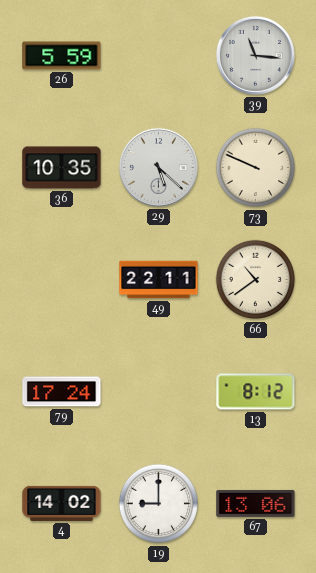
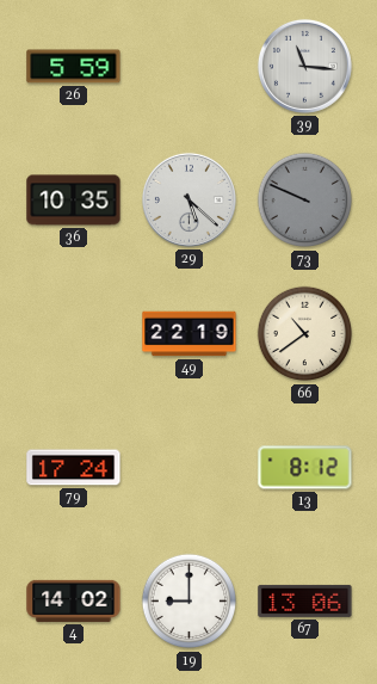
73 dial: cream -> grey
49: 22:11 -> 22:19
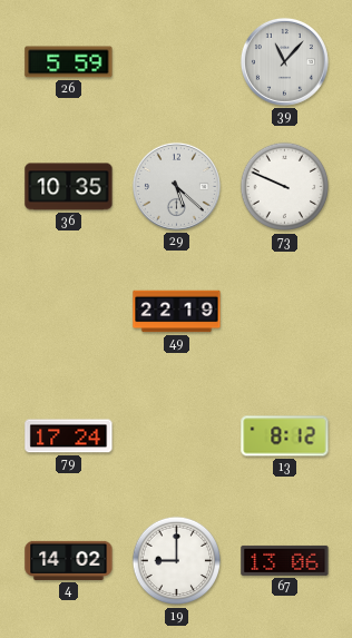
39: 11:16 -> 11:07
73 dial: grey -> white
66: 10:39 -> none
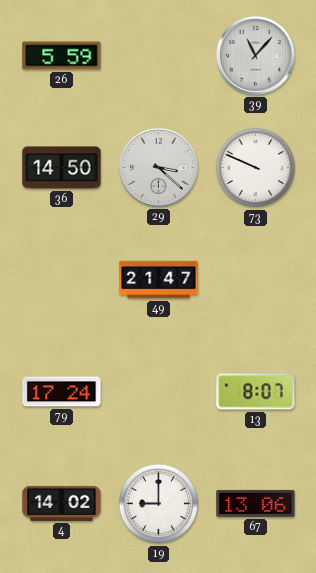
36: 10:35 -> 14:50
29: 5:22 -> 3:22
49: 22:19 -> 21:47
13: 8:12 -> 8:07
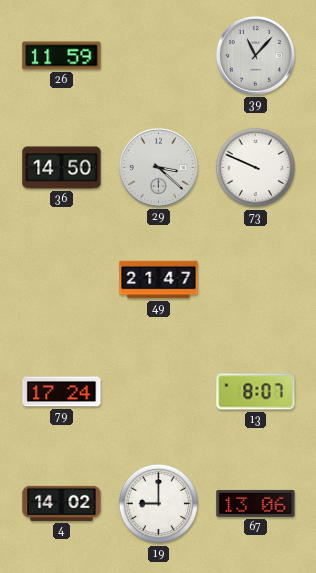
26: 5:59 -> 11:59
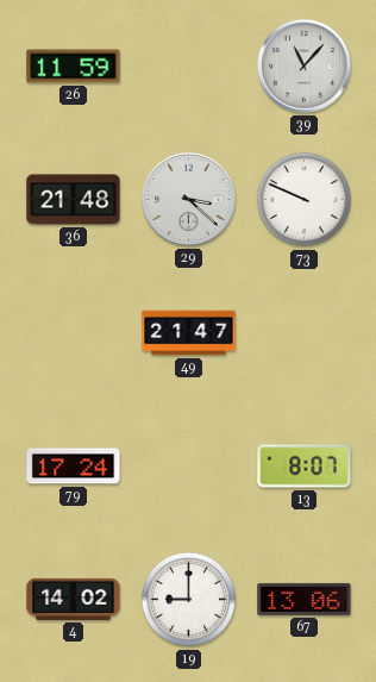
36: 14:50 -> 21:48
